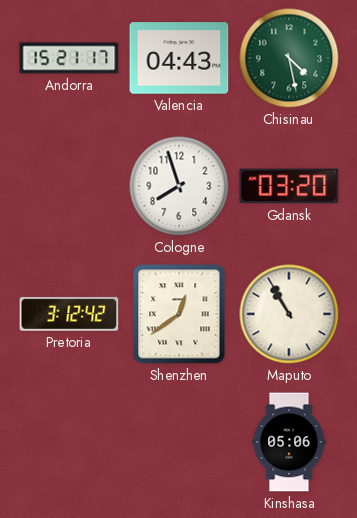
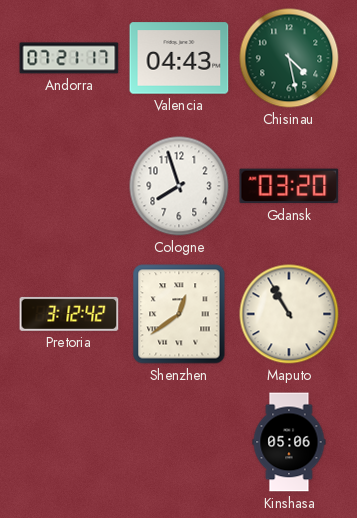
Andorra: 15:21 -> 07:21
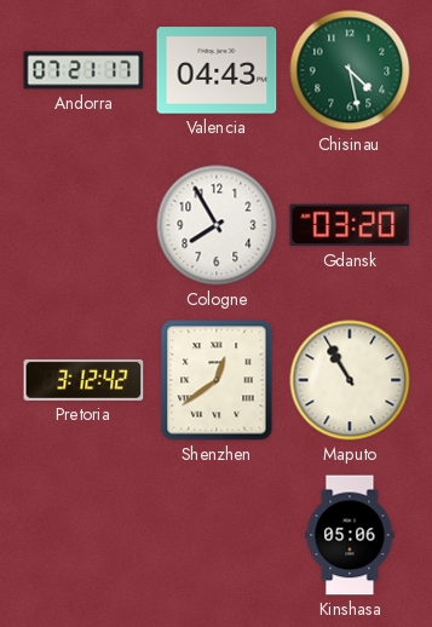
Cologne: 7:57 -> 7:55
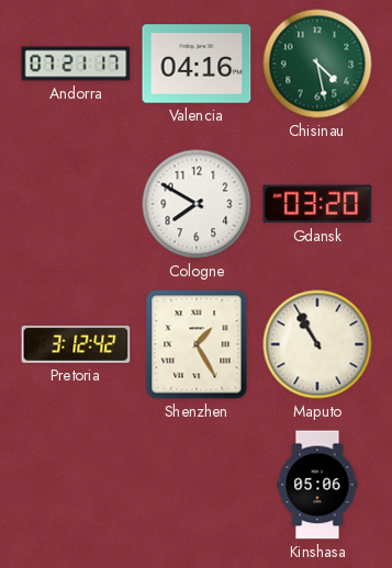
Valencia: 04:43 -> 04:16
Cologne: 7:55 -> 7:50
Shenzhen: 12:39 -> 1:25
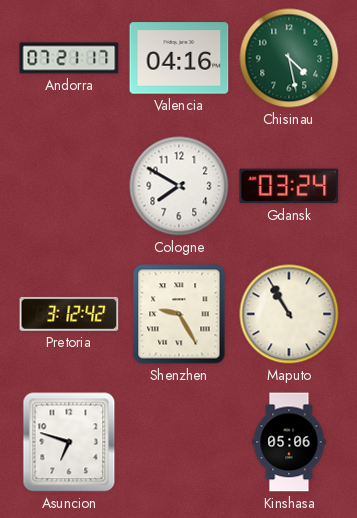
Gdansk: 03:20 -> 03:24
Shenzhen: 1:25 -> 9:25
Asuncion: none -> 6:48
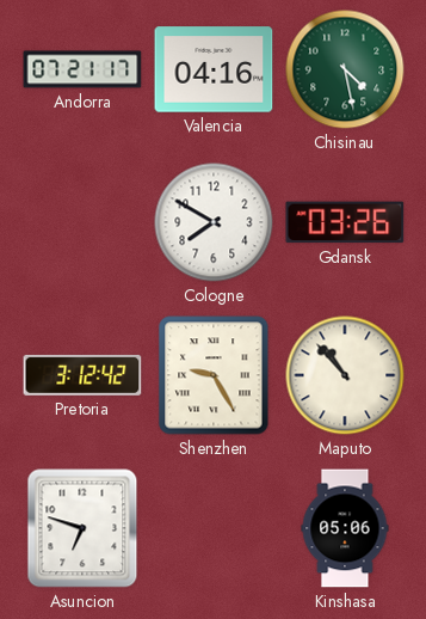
Gdansk: 03:24 -> 03:26
Maputo: 10:55 -> 10:53
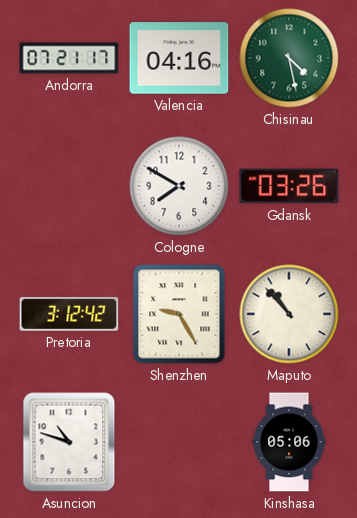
Asuncion: 6:48 -> 10:48
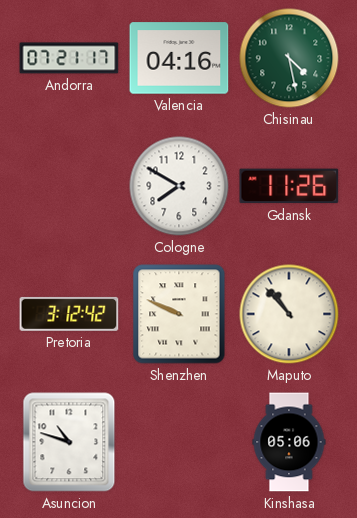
Gdansk: 03:26 -> 11:26
Shenzhen: 9:25 -> 9:49
